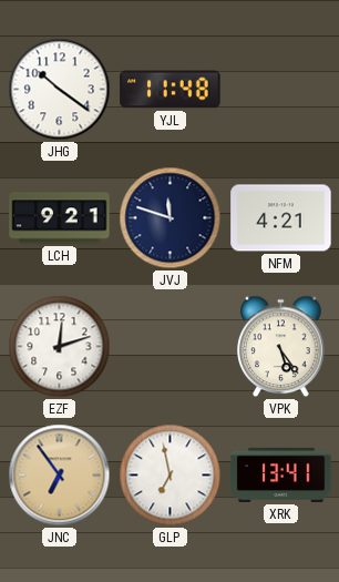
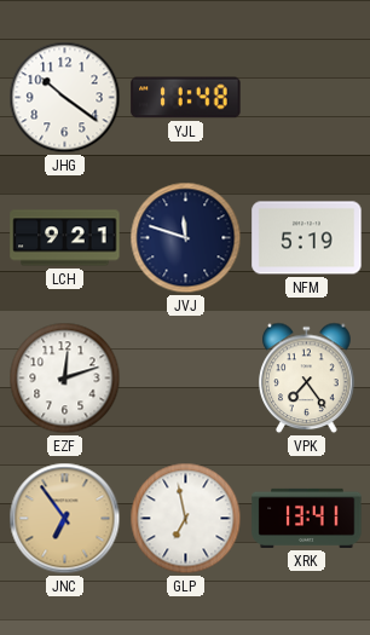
NFM: 4:21 -> 5:19
VPK: 5:24 -> 7:24
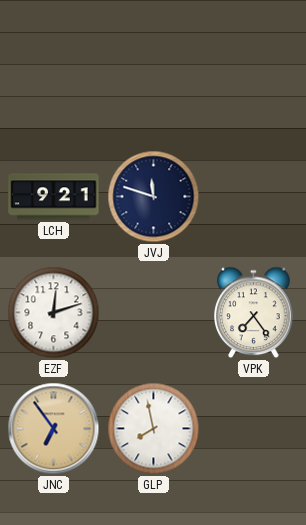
JHG: 10:21 -> none
YJL: 11:48 -> none
NFM: 5:19 -> none
GLP: 6:58 -> 7:58
XRK: 13:41 -> none
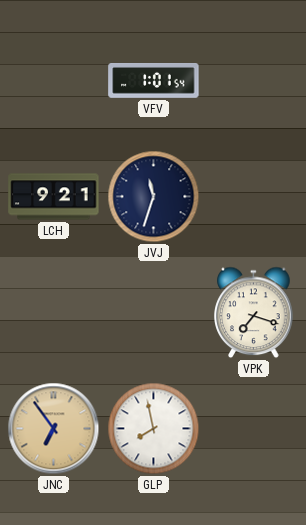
VFV: none -> 1:01
JVJ: 11:48 -> 11:33
EZF: 12:12 -> none
VPK: 7:24 -> 7:18
